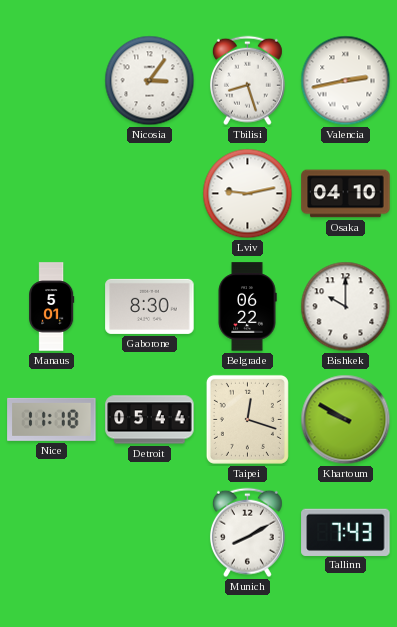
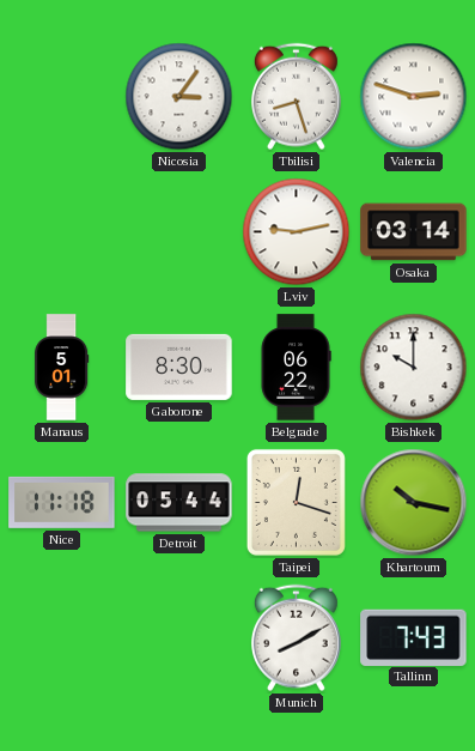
Valencia: 2:43 -> 2:48
Osaka: 04:10 -> 03:14
Khartoum: 9:50 -> 10:17
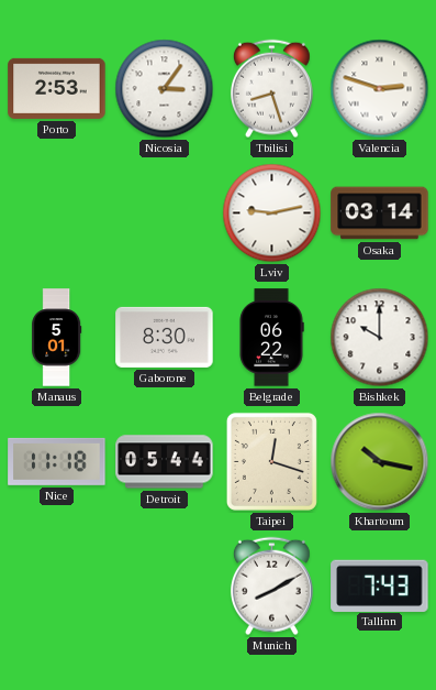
Porto: none -> 2:53
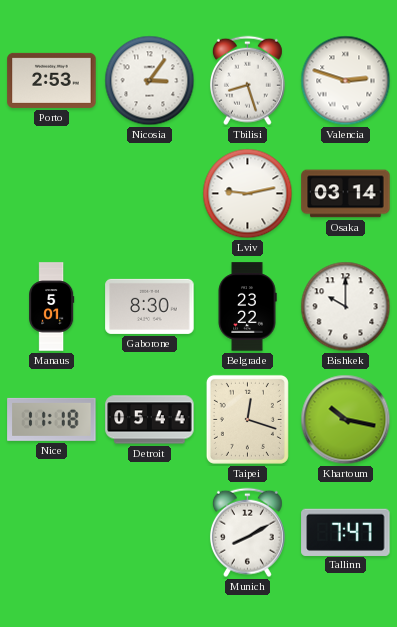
Belgrade: 06:22 -> 23:22
Tallinn: 7:43 -> 7:47
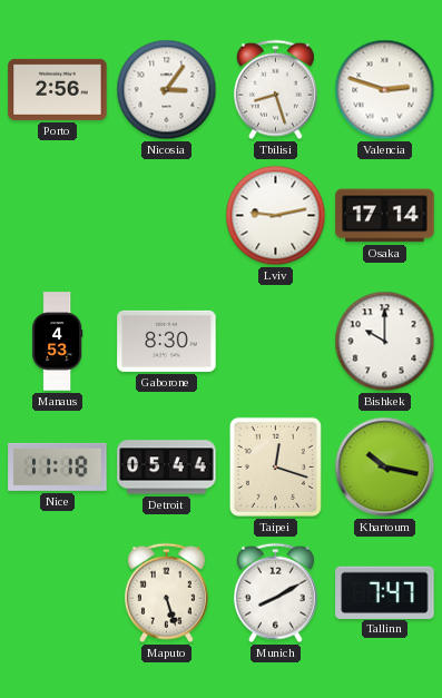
Porto: 2:53 -> 2:56
Osaka: 03:14 -> 17:14
Manaus: 5:01 -> 4:53
Belgrade: 23:22 -> none
Maputo: none -> 5:27
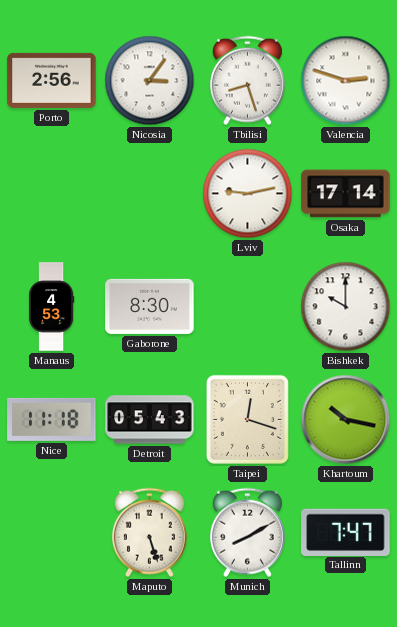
Detroit: 05:44 -> 05:43
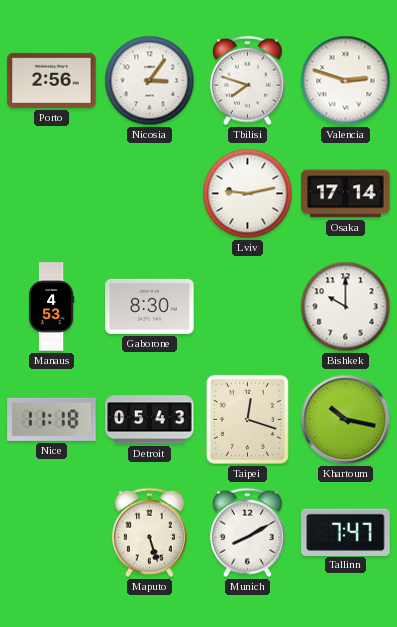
Tbilisi: 8:27 -> 7:48
